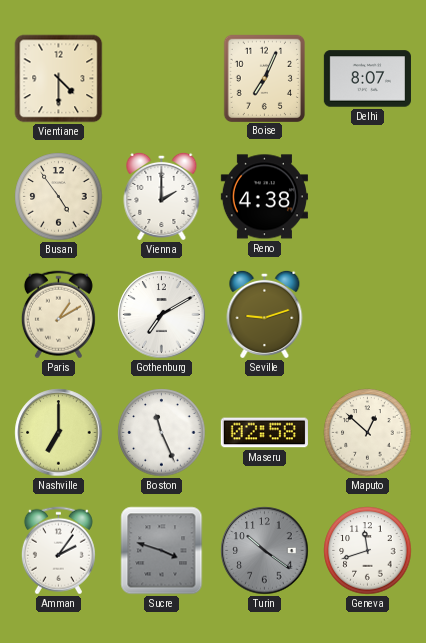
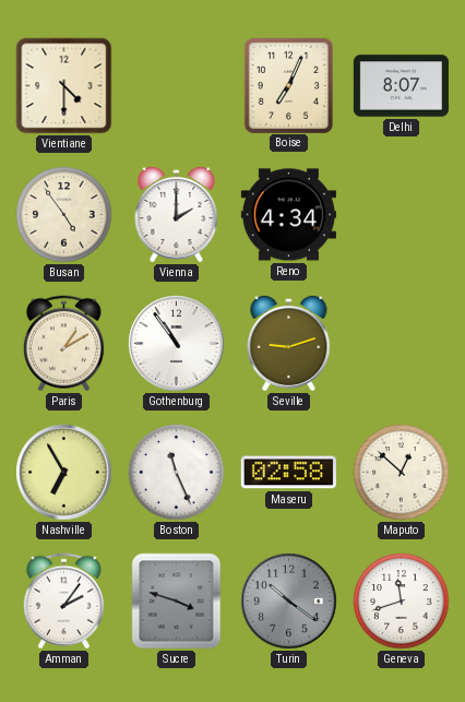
Reno: 4:38 -> 4:34
Gothenburg: 7:10 -> 10:54
Nashville: 7:00 -> 6:55
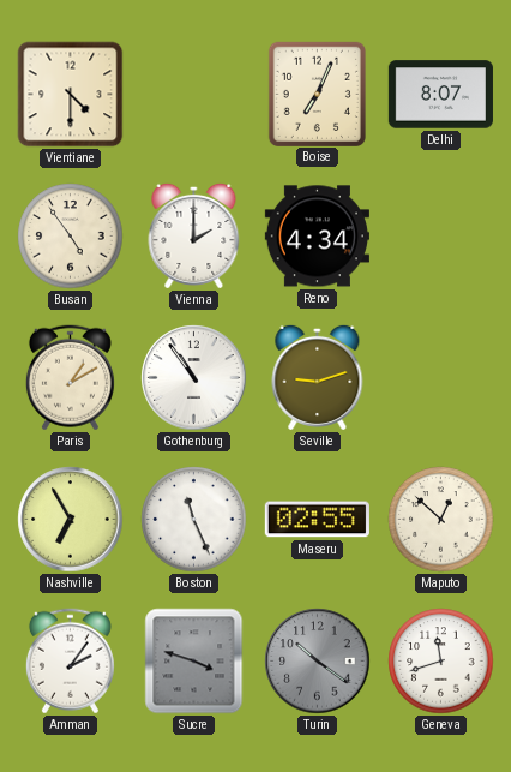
Maseru: 02:58 -> 02:55
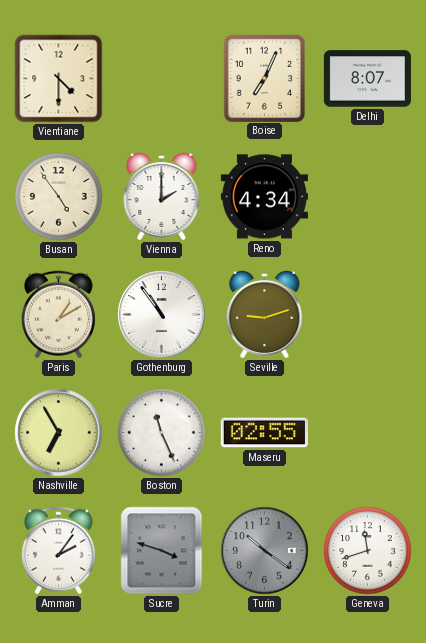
Maputo: 12:52 -> none
